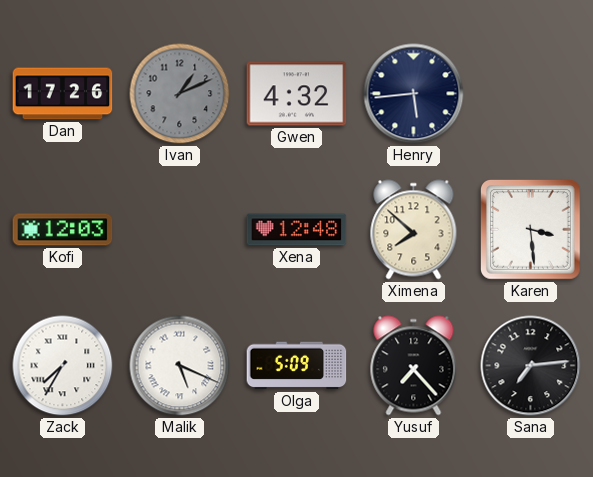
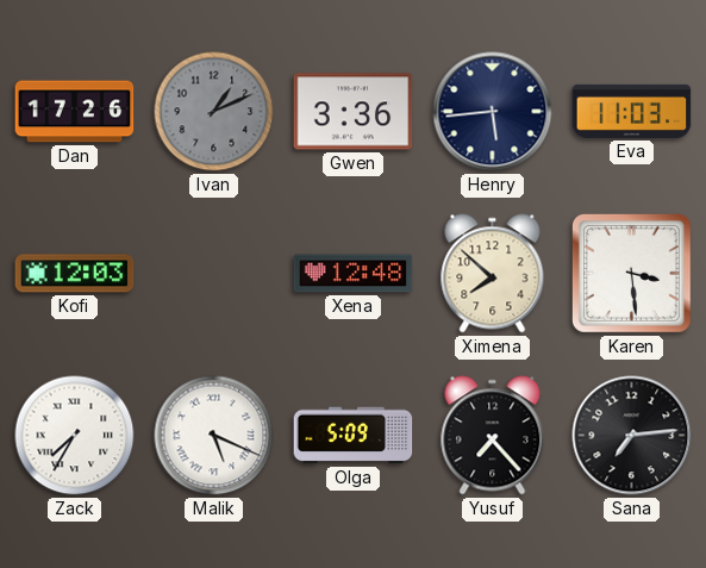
Gwen: 4:32 -> 3:36
Eva: none -> 11:03
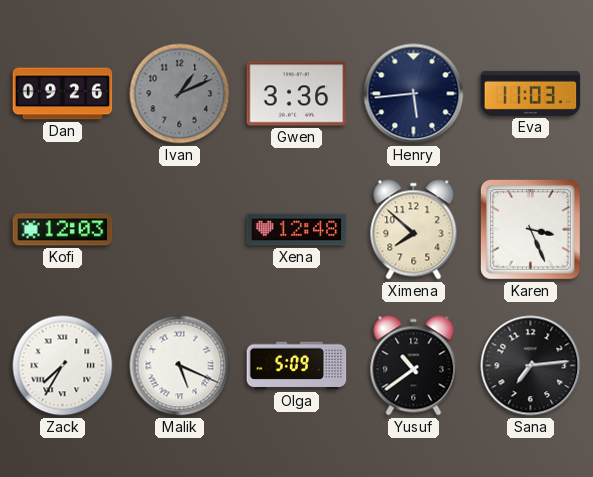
Dan: 17:26 -> 09:26
Karen: 3:29 -> 3:26
Yusuf: 7:23 -> 10:39
